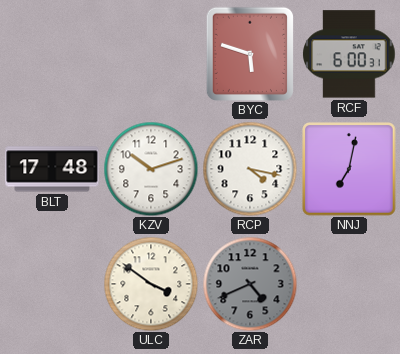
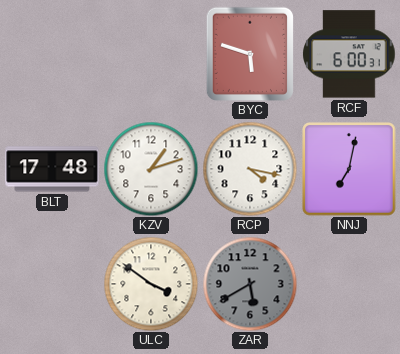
KZV: 10:12 -> 1:12
ZAR: 4:41 -> 5:40
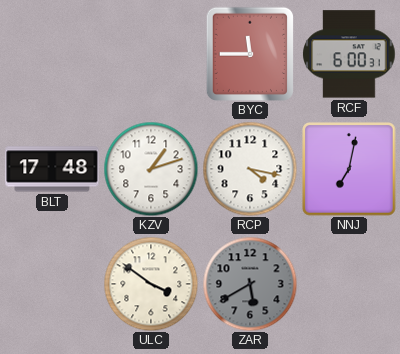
BYC: 5:48 -> 11:45
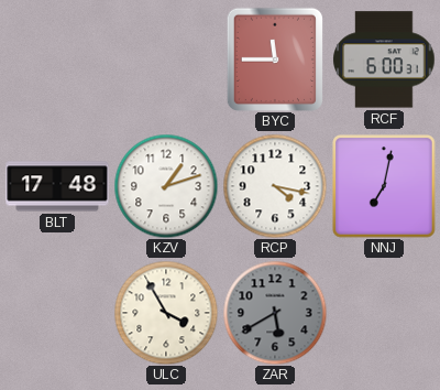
ULC: 3:51 -> 3:55
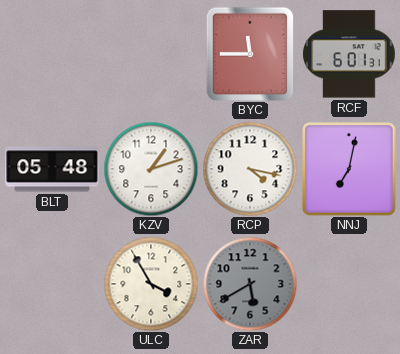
RCF: 6:00 -> 6:01
BLT: 17:48 -> 05:48
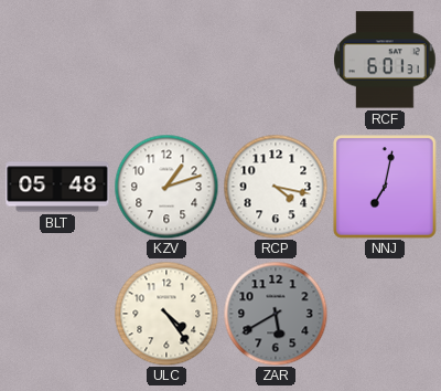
BYC: 11:45 -> none
ULC: 3:55 -> 4:24
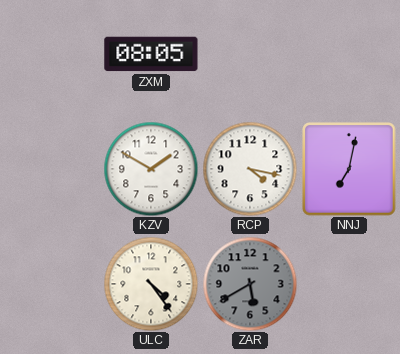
ZXM: none -> 08:05
RCF: 6:01 -> none
BLT: 05:48 -> none
KZV: 1:12 -> 1:50
